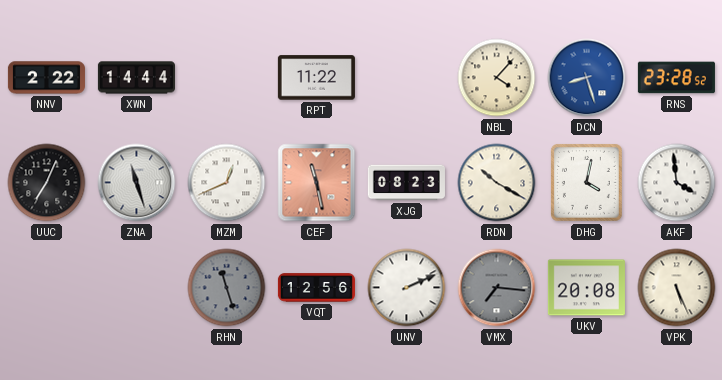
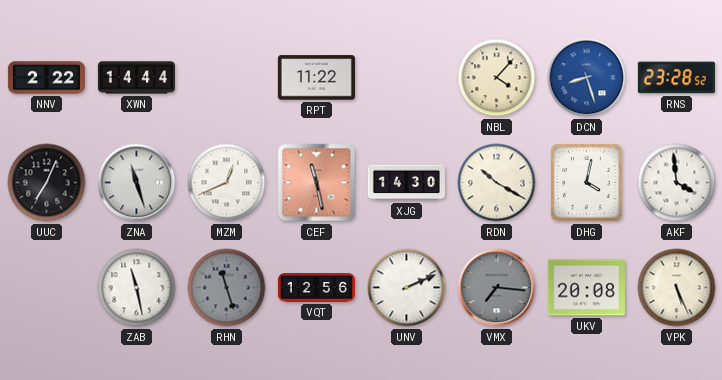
XJG: 08:23 -> 14:30
ZAB: none -> 11:28
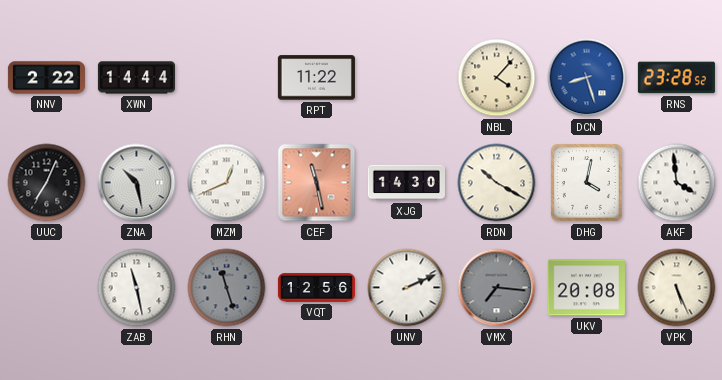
ZNA: 11:27 -> 10:28
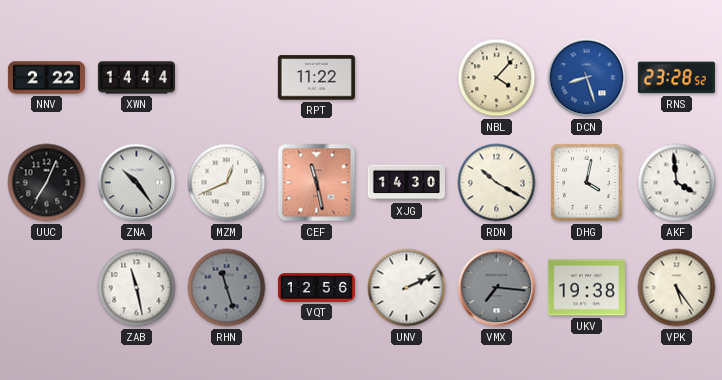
ZNA: 10:28 -> 10:24
UKV: 20:08 -> 19:38
VPK: 5:26 -> 5:24
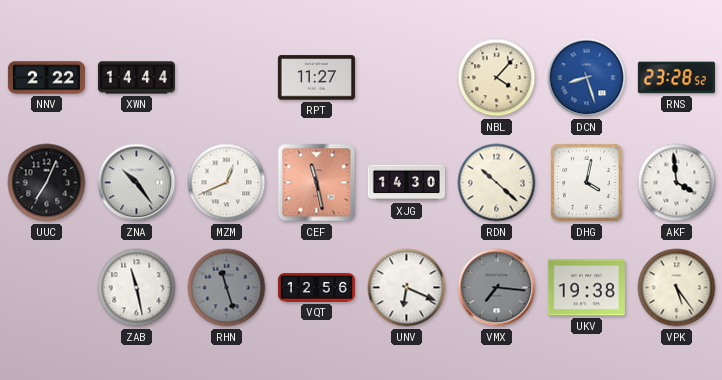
RPT: 11:22 -> 11:27
RDN: 10:20 -> 10:22
UNV: 2:11 -> 6:19
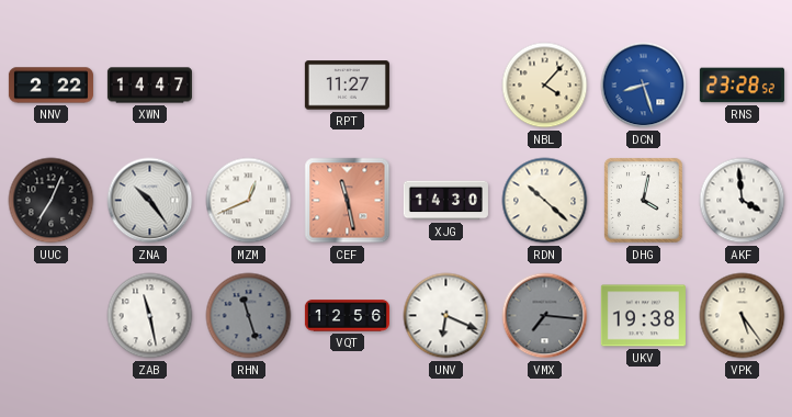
XWN: 14:44 -> 14:47
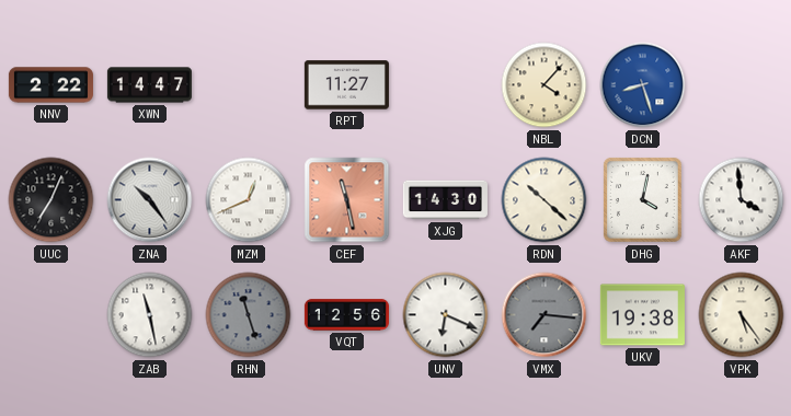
RNS: 23:28 -> none
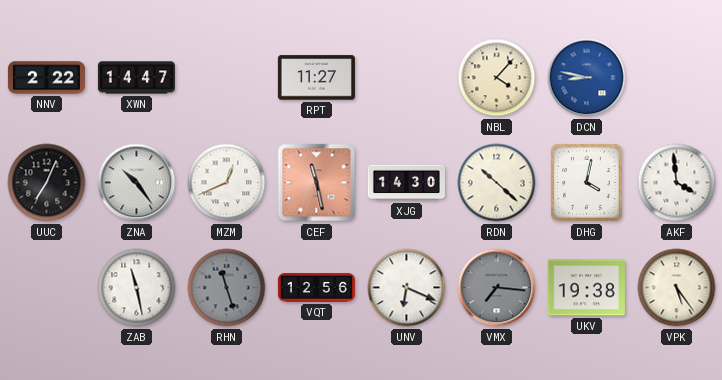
DCN: 8:27 -> 8:47
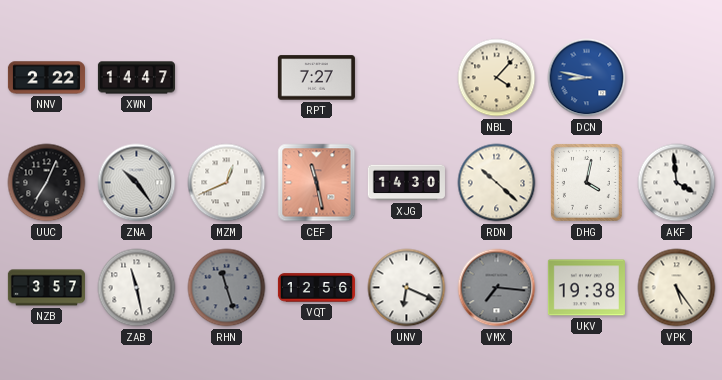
RPT: 11:27 -> 7:27
NZB: none -> 3:57
